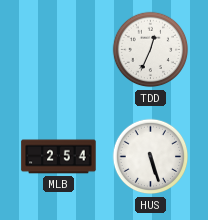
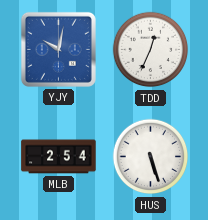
YJY: none -> 10:02
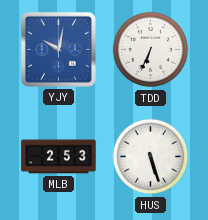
TDD: 12:34 -> 6:34
MLB: 2:54 -> 2:53
